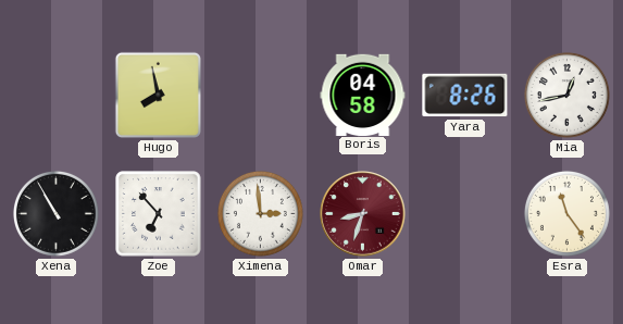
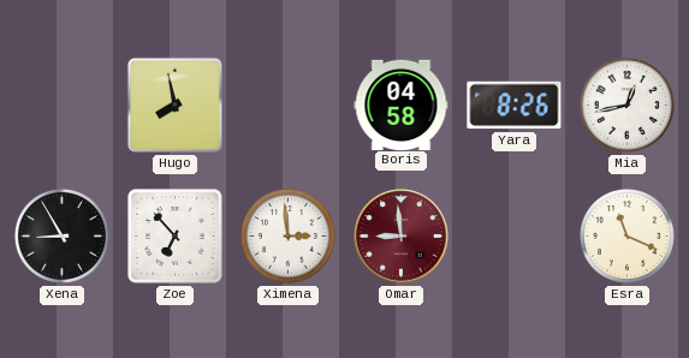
Xena: 10:55 -> 8:55
Omar: 8:33 -> 8:59
Esra: 11:24 -> 11:19
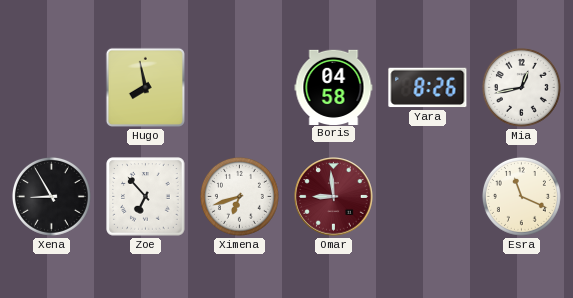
Ximena: 2:59 -> 6:42
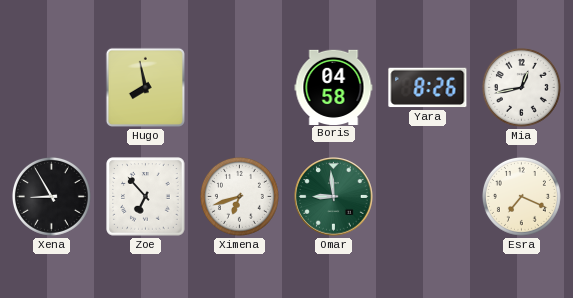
Omar dial: burgundy -> green
Esra: 11:19 -> 7:19
